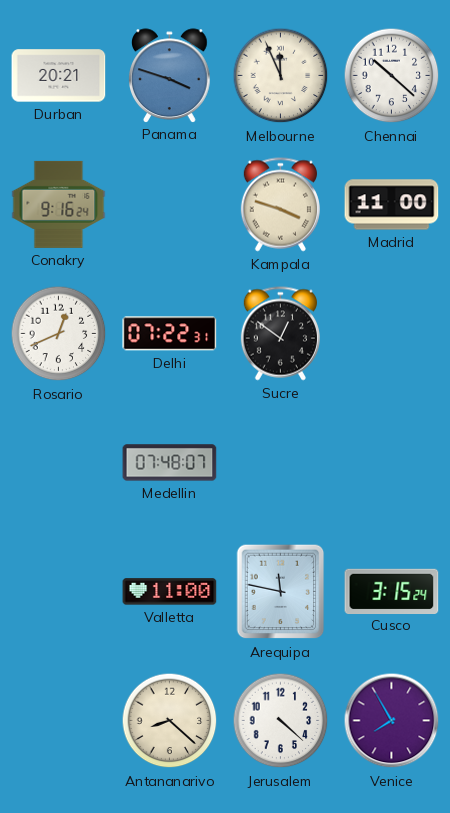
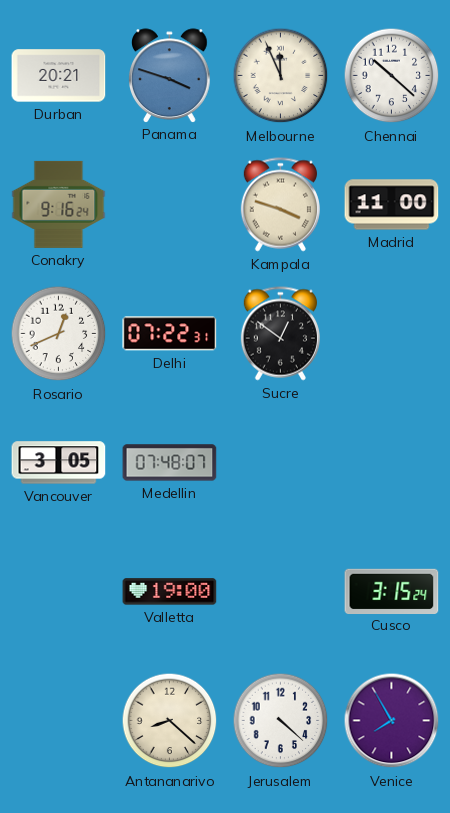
Vancouver: none -> 3:05
Valletta: 11:00 -> 19:00
Arequipa: 11:47 -> none
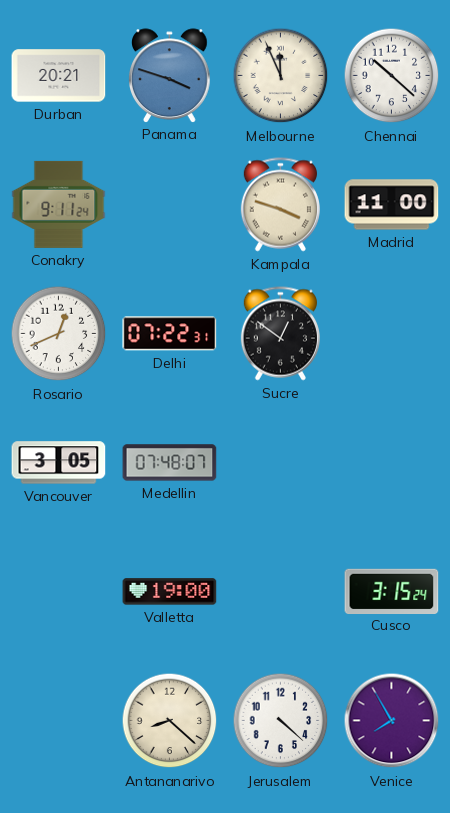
Conakry: 9:16 -> 9:11
